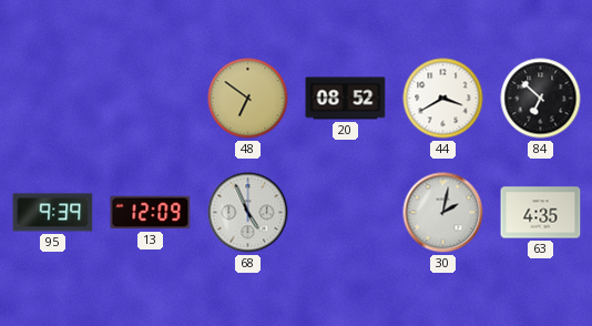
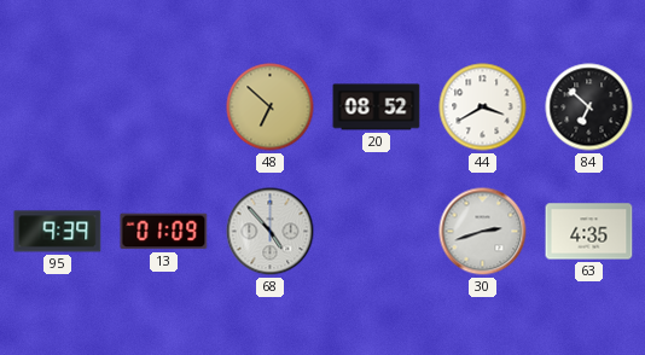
48: 6:51 -> 6:52
13: 12:09 -> 01:09
68: 4:56 -> 4:53
30: 2:02 -> 2:42
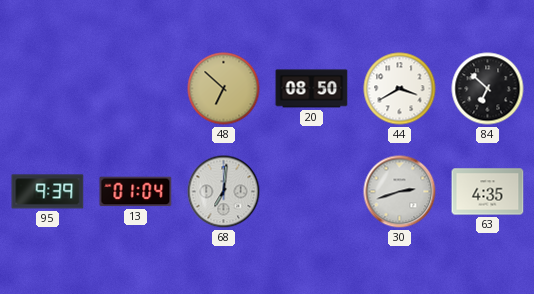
20: 08:52 -> 08:50
13: 01:09 -> 01:04
68: 4:53 -> 7:01
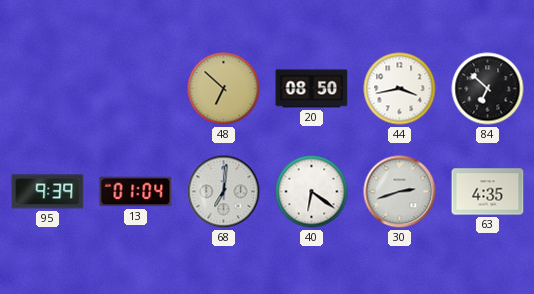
44: 3:40 -> 3:43
40: none -> 6:21
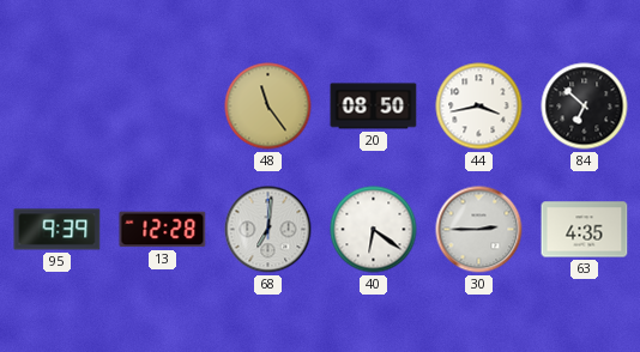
48: 6:52 -> 11:24
13: 01:04 -> 12:28
30: 2:42 -> 2:45
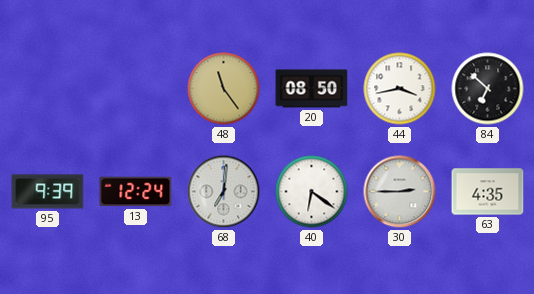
13: 12:28 -> 12:24
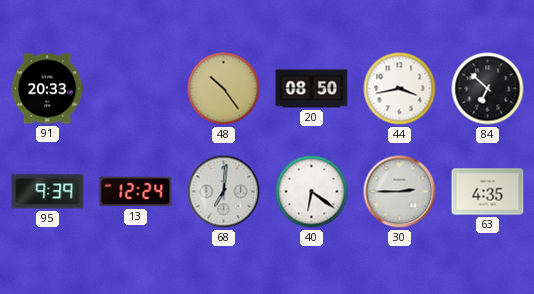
91: none -> 20:33
48: 11:24 -> 10:24
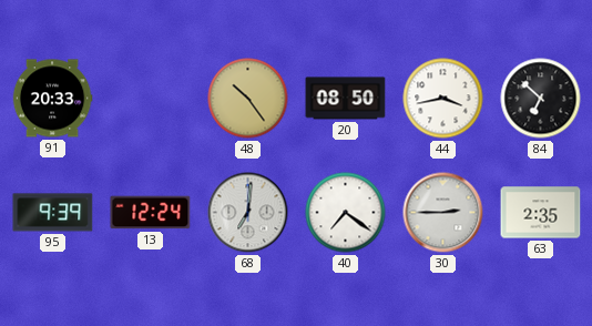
40: 6:21 -> 7:21
63: 4:35 -> 2:35
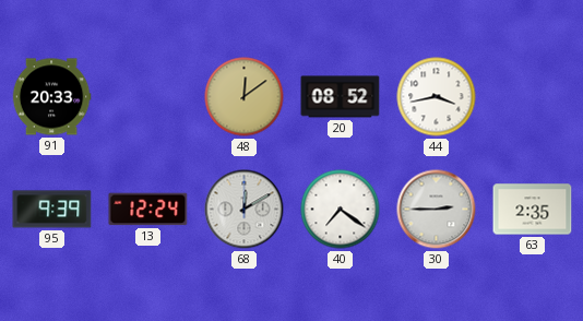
48: 10:24 -> 12:09
20: 08:50 -> 08:52
84: 6:52 -> none
68: 7:01 -> 12:10
